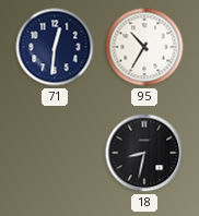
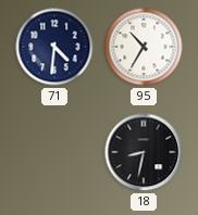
71: 12:31 -> 4:31
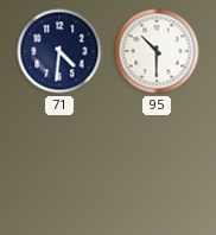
95: 10:35 -> 10:30
18: 8:32 -> none
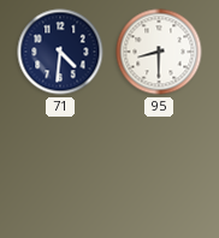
95: 10:30 -> 8:30
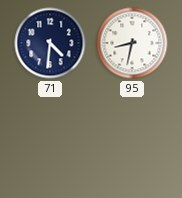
95: 8:30 -> 8:32
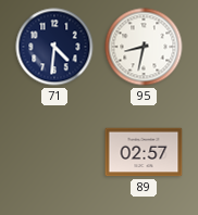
89: none -> 02:57
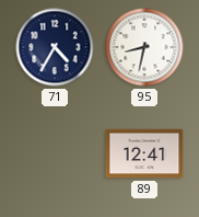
71: 4:31 -> 4:35
89: 02:57 -> 12:41
